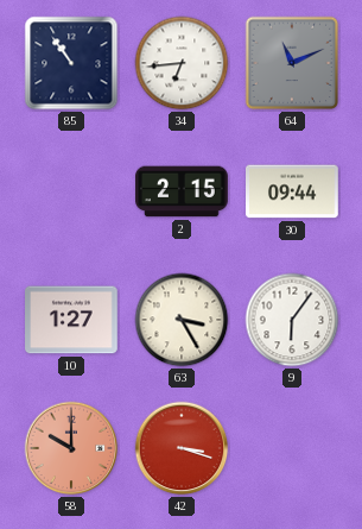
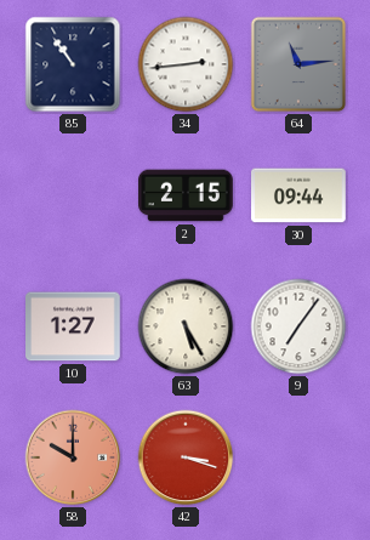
34: 6:44 -> 2:44
64: 11:11 -> 11:14
63: 3:25 -> 5:25
9: 6:06 -> 7:06
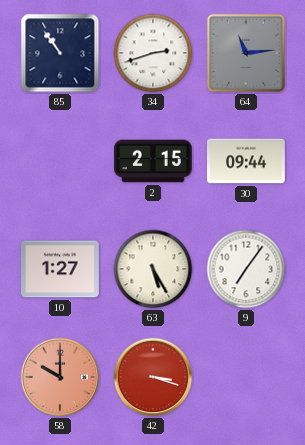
34: 2:44 -> 2:42
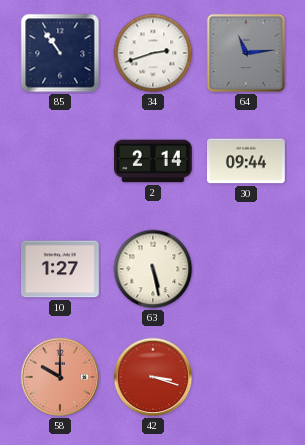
2: 2:15 -> 2:14
63: 5:25 -> 5:28
9: 7:06 -> none
